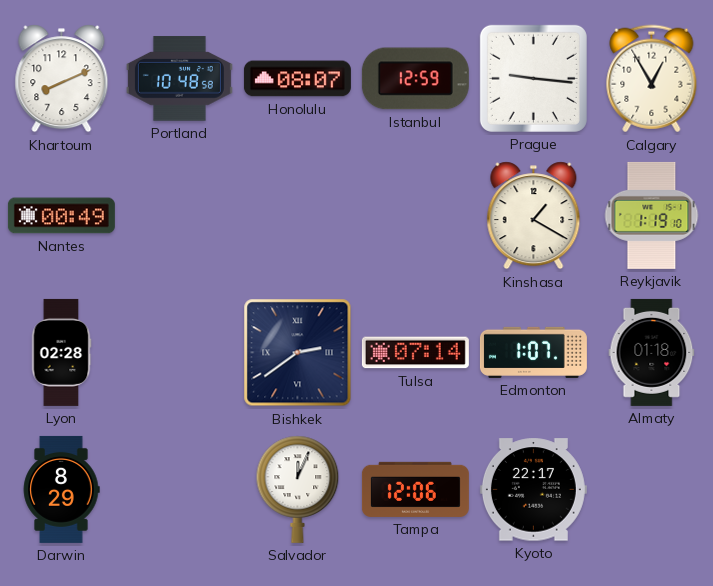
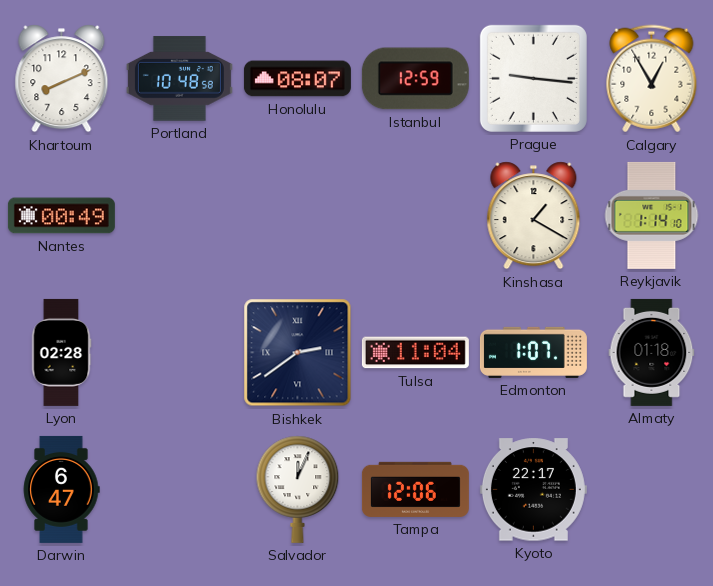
Reykjavik: 1:19 -> 1:14
Tulsa: 07:14 -> 11:04
Darwin: 8:29 -> 6:47
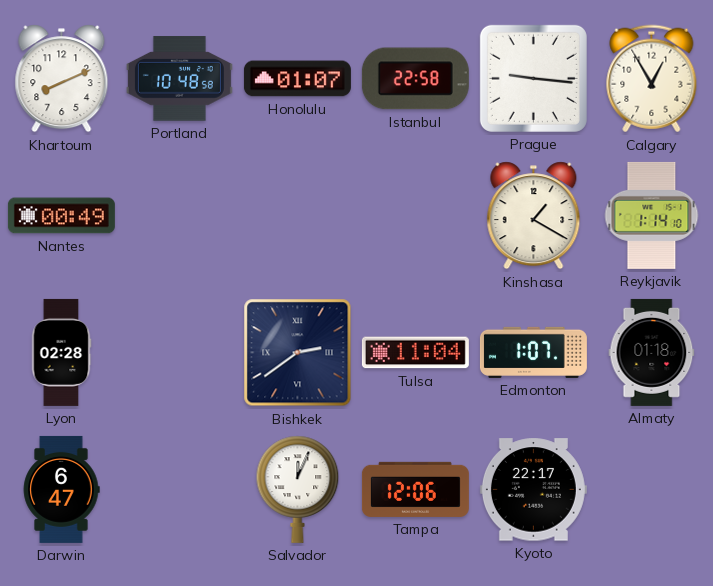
Honolulu: 08:07 -> 01:07
Istanbul: 12:59 -> 22:58
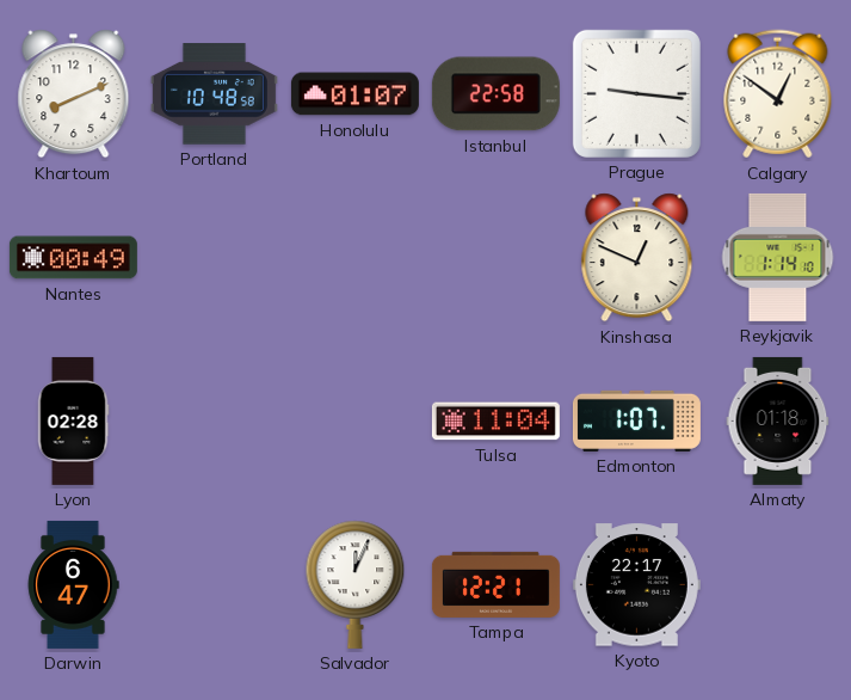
Calgary: 12:55 -> 12:51
Kinshasa: 1:20 -> 12:49
Bishkek: 2:39 -> none
Tampa: 12:06 -> 12:21
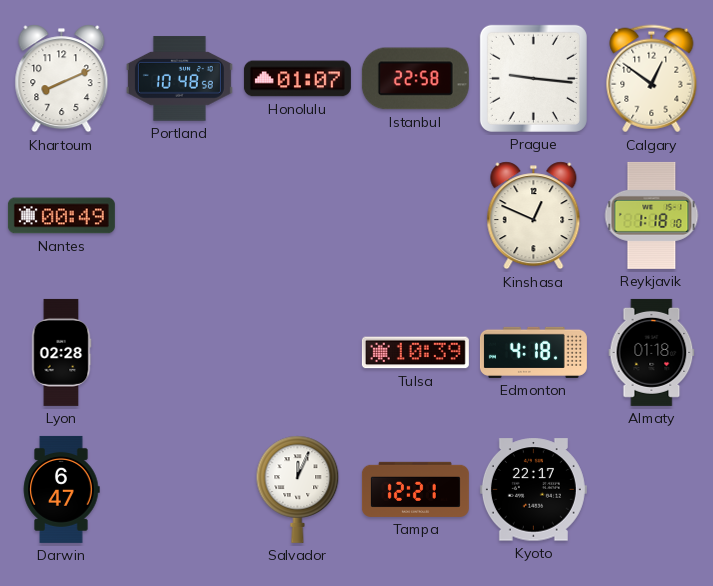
Reykjavik: 1:14 -> 1:18
Tulsa: 11:04 -> 10:39
Edmonton: 1:07 -> 4:18
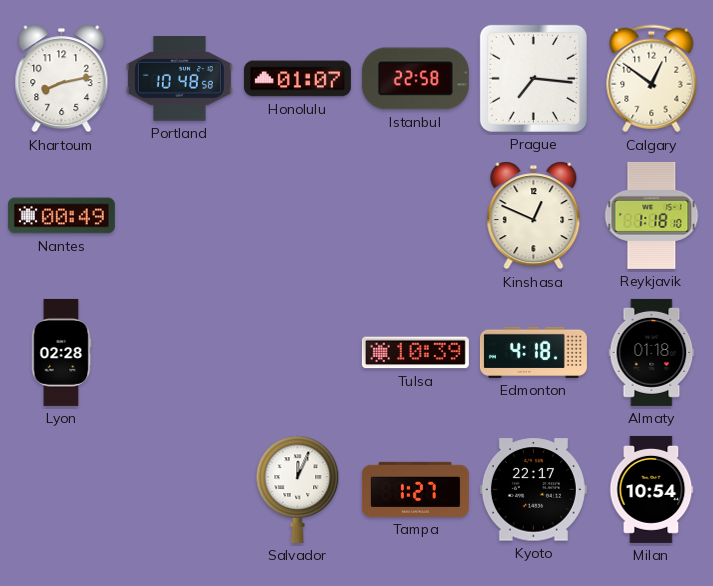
Khartoum: 8:11 -> 8:13
Prague: 9:16 -> 7:16
Darwin: 6:47 -> none
Tampa: 12:21 -> 1:27
Milan: none -> 10:54
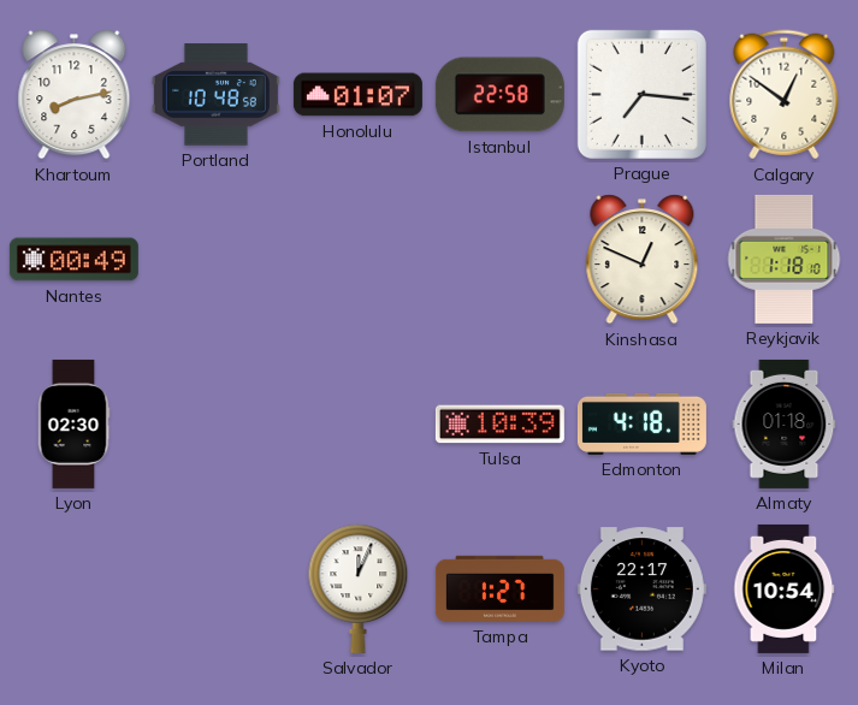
Lyon: 02:28 -> 02:30
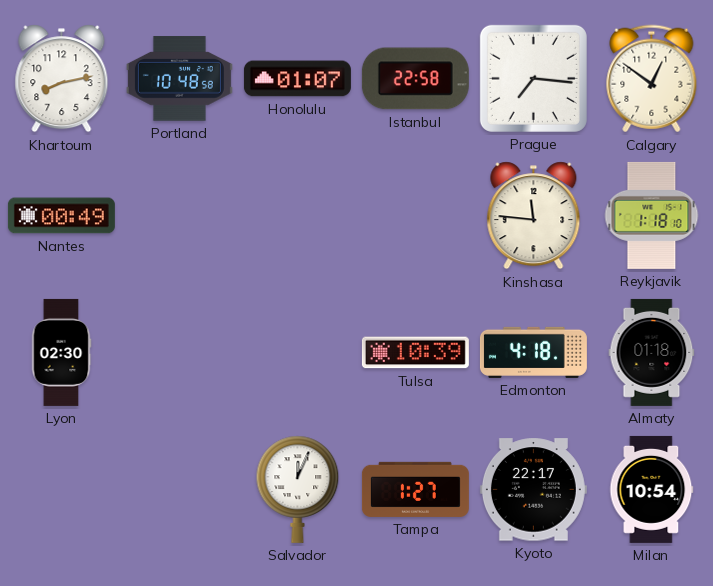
Kinshasa: 12:49 -> 11:46
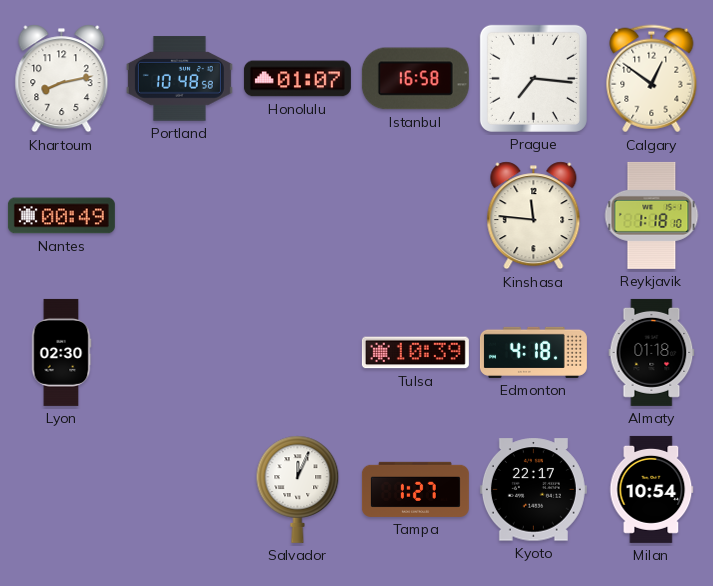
Istanbul: 22:58 -> 16:58
